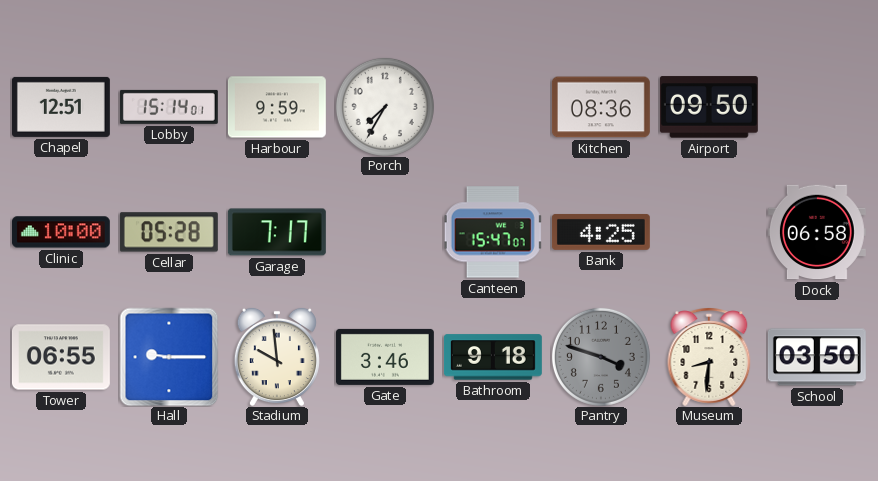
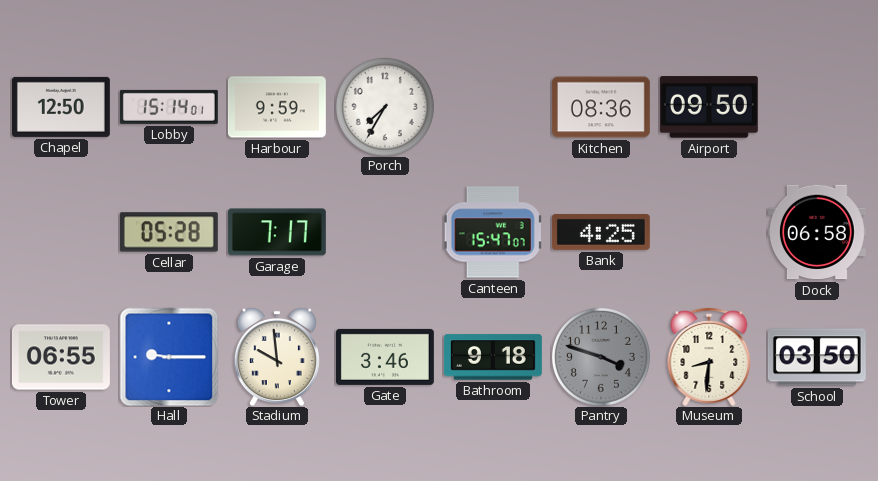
Chapel: 12:51 -> 12:50
Clinic: 10:00 -> none
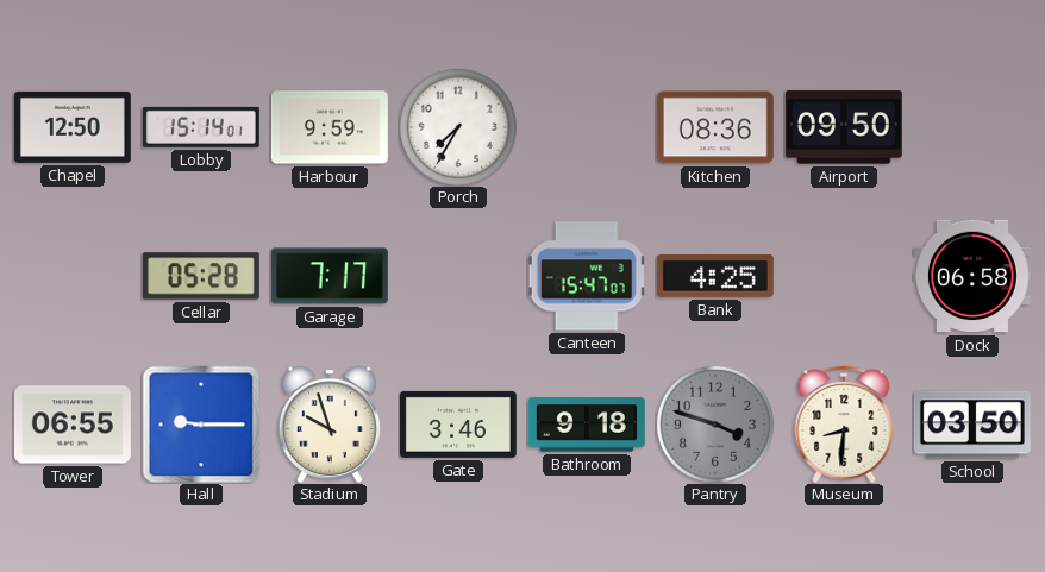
Stadium: 9:59 -> 9:57
